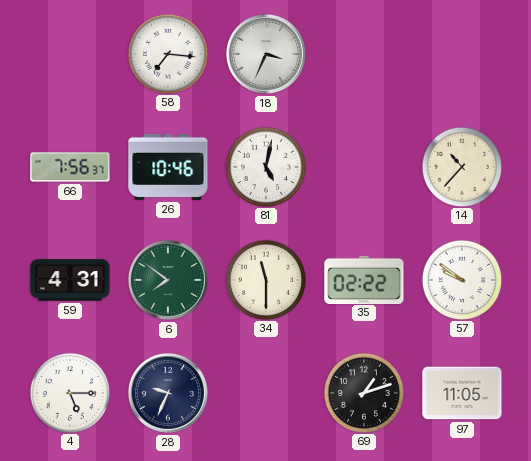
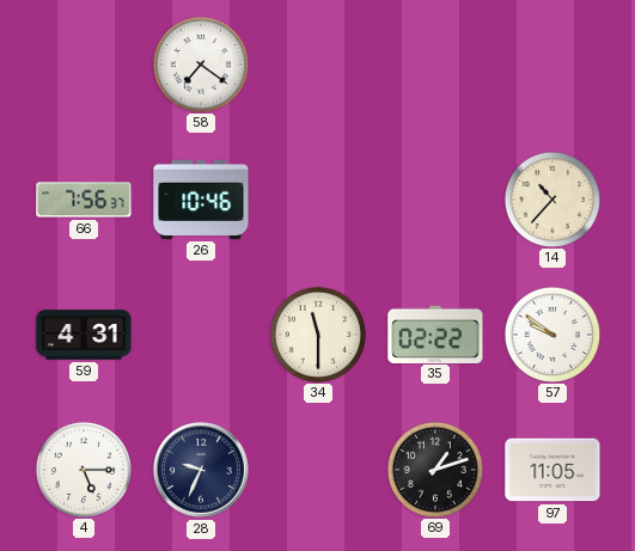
58: 7:16 -> 7:21
18: 3:34 -> none
81: 5:02 -> none
6: 7:51 -> none
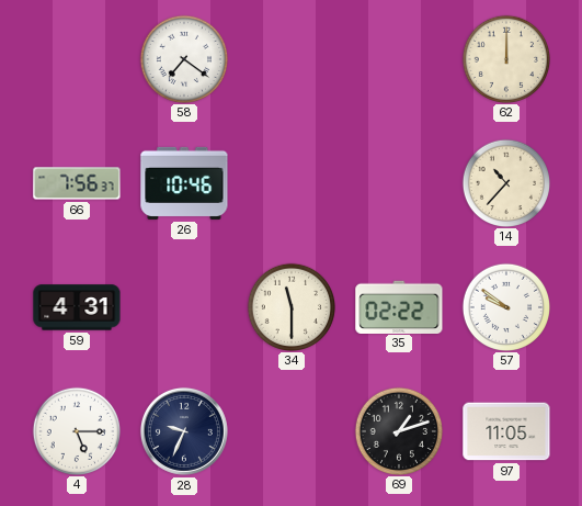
62: none -> 12:00
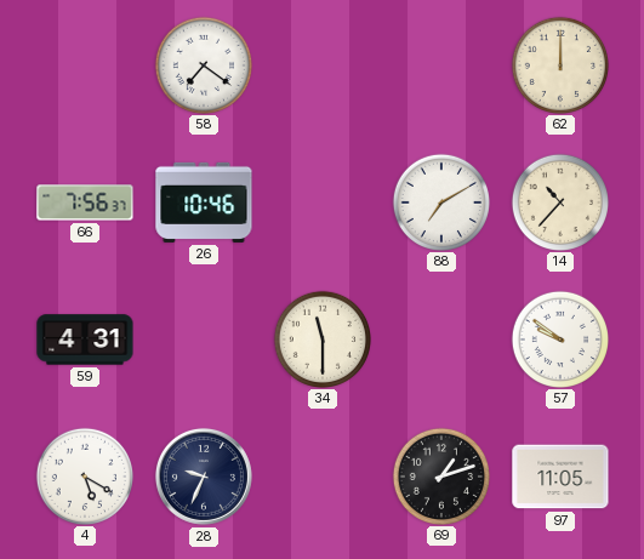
88: none -> 7:10
35: 02:22 -> none
4: 5:15 -> 5:20
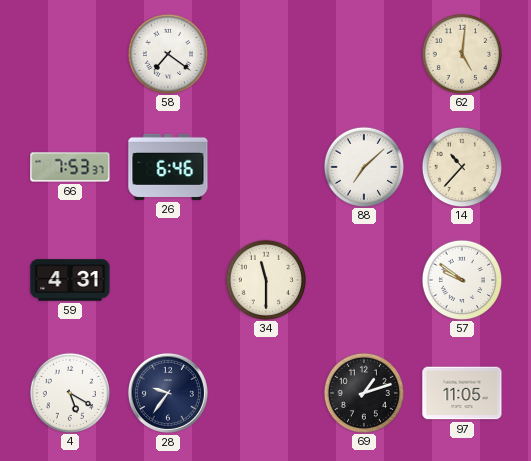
62: 12:00 -> 5:01
66: 7:56 -> 7:53
26: 10:46 -> 6:46
88: 7:10 -> 7:08
28: 9:34 -> 9:36
